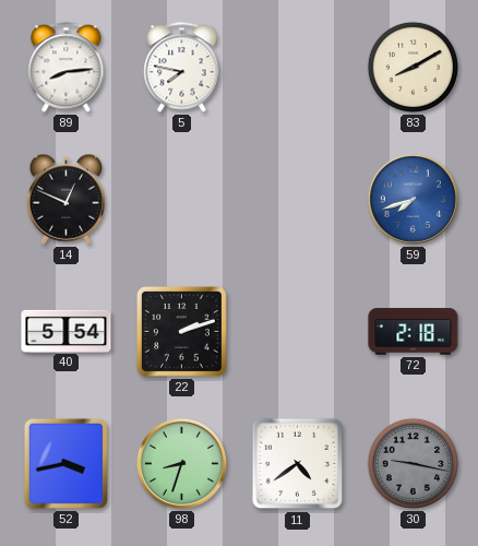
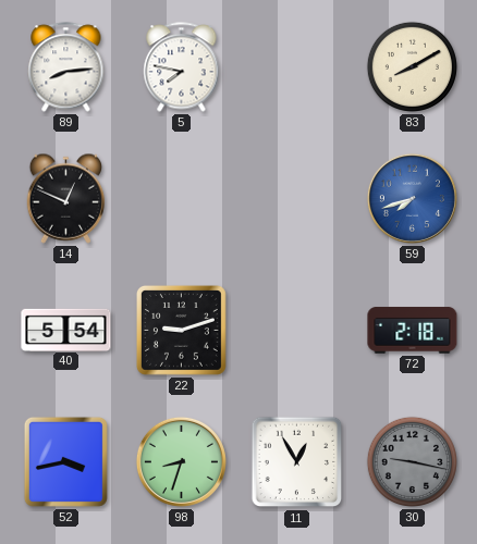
22: 2:12 -> 9:12
11: 4:39 -> 12:55
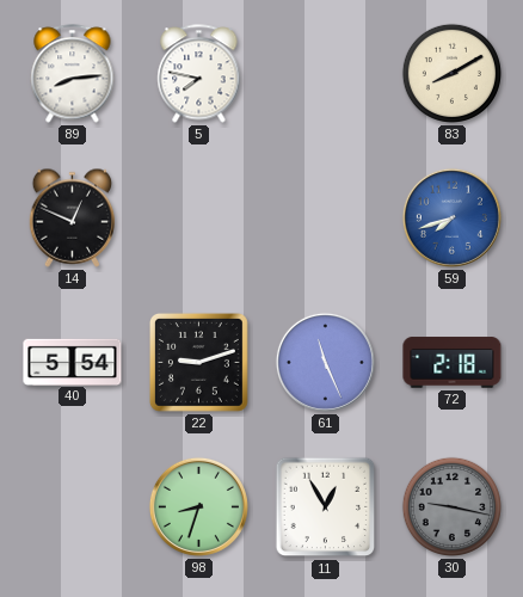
61: none -> 11:26
52: 3:43 -> none
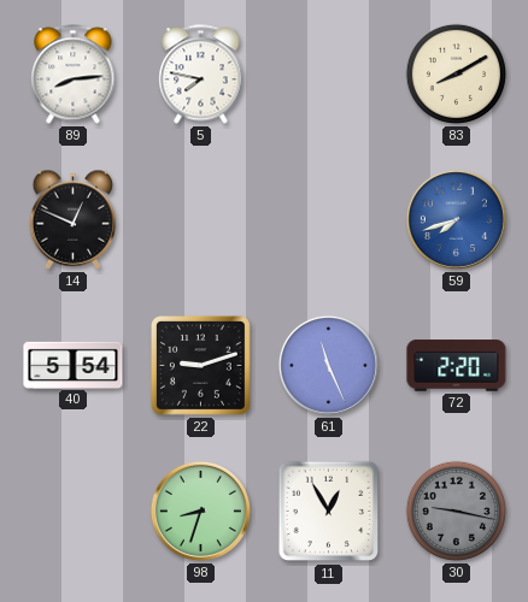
72: 2:18 -> 2:20
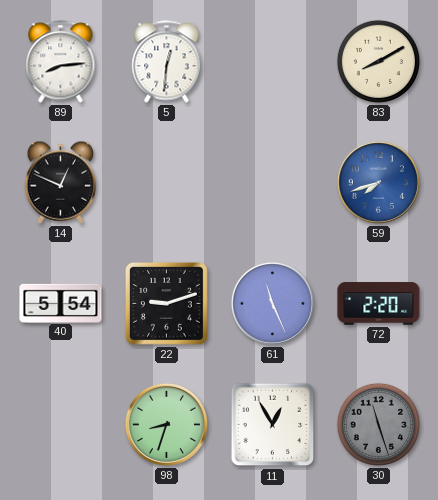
5: 7:47 -> 12:31
30: 9:17 -> 11:27
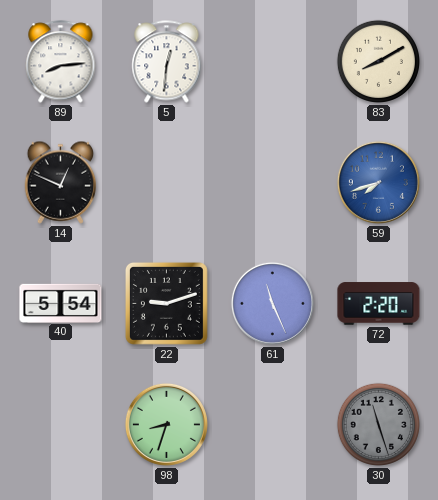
11: 12:55 -> none
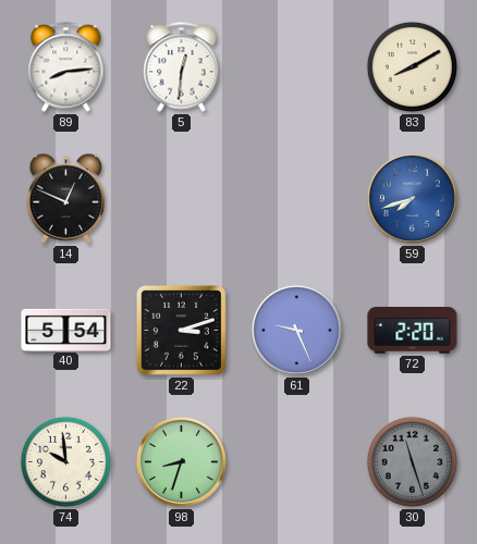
22: 9:12 -> 3:12
61: 11:26 -> 9:26
74: none -> 9:59
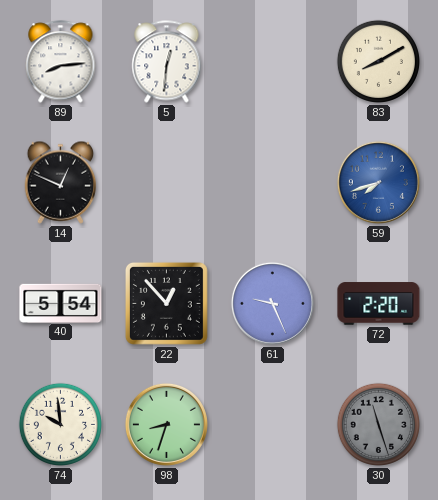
22: 3:12 -> 12:53
